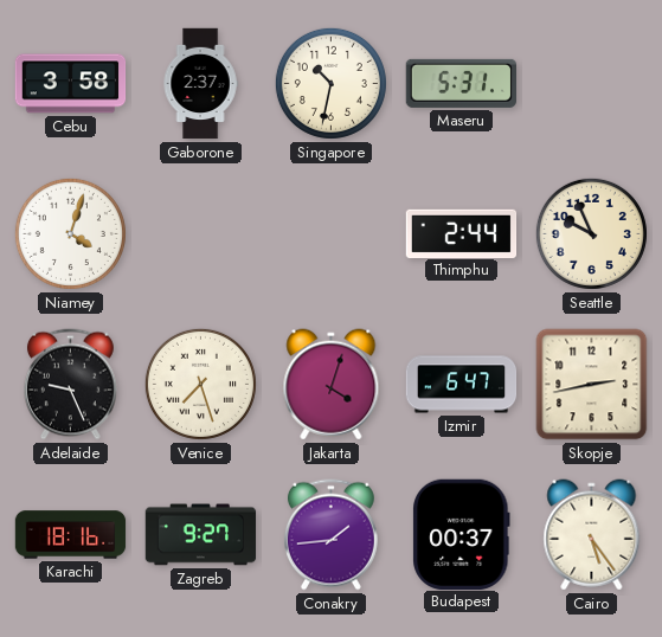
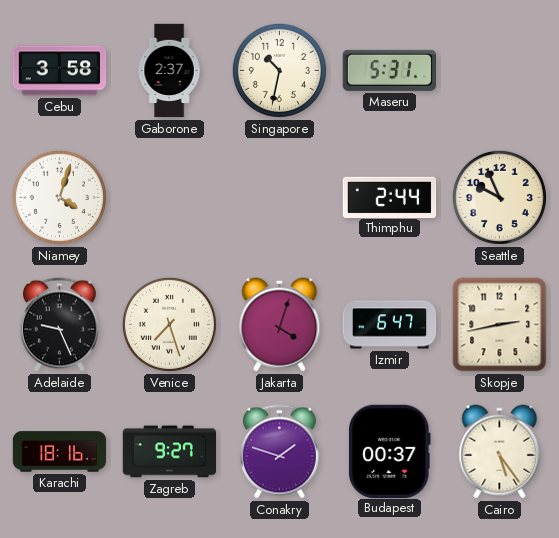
Conakry: 1:44 -> 1:48
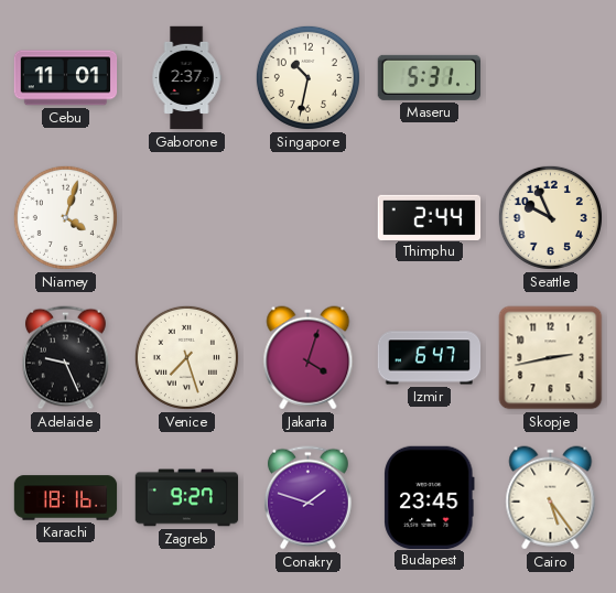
Cebu: 3:58 -> 11:01
Budapest: 00:37 -> 23:45
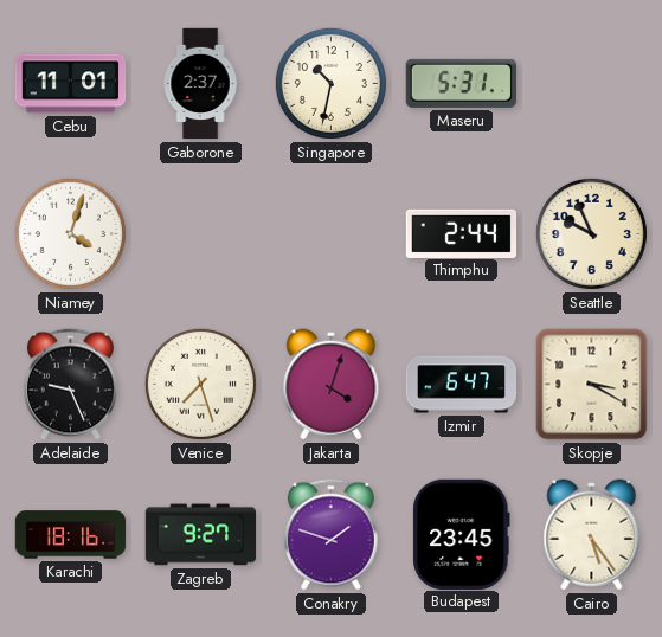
Skopje: 2:43 -> 3:20
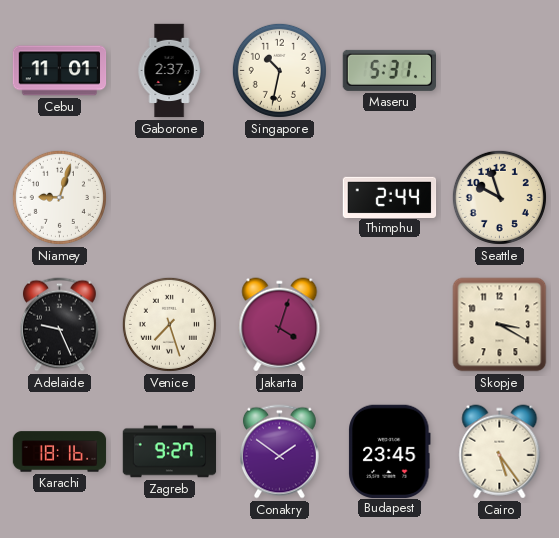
Niamey: 4:03 -> 9:03
Seattle: 9:56 -> 9:57
Izmir: 6:47 -> none
Conakry: 1:48 -> 1:51
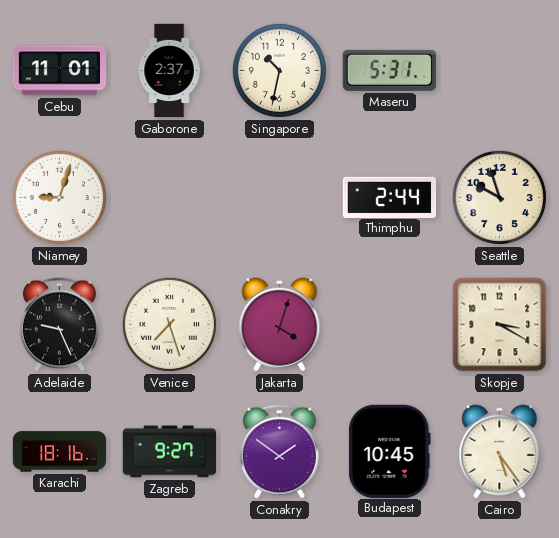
Budapest: 23:45 -> 10:45
